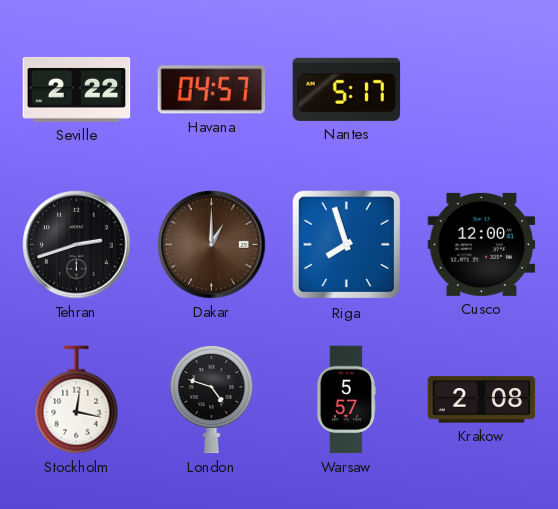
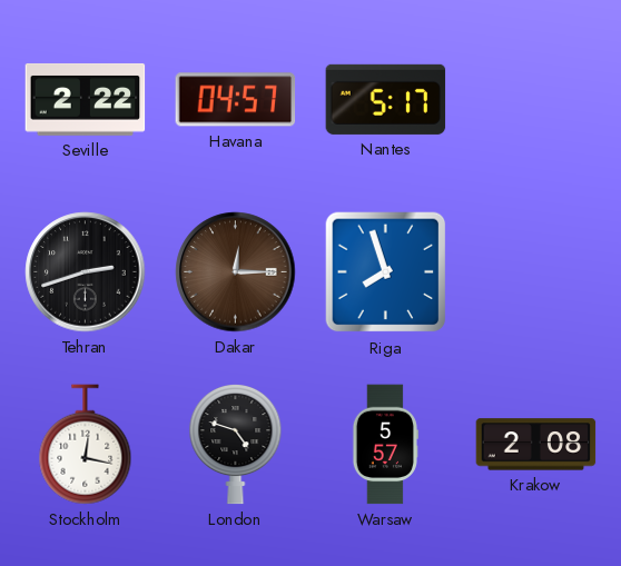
Dakar: 1:00 -> 12:15
Cusco: 12:00 -> none
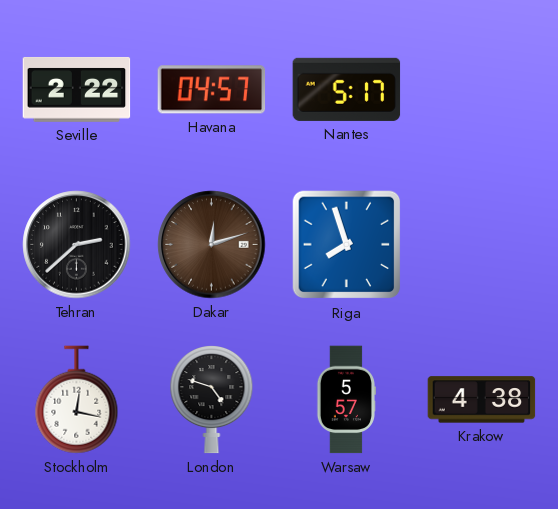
Tehran: 2:42 -> 2:38
Dakar: 12:15 -> 12:12
Krakow: 2:08 -> 4:38
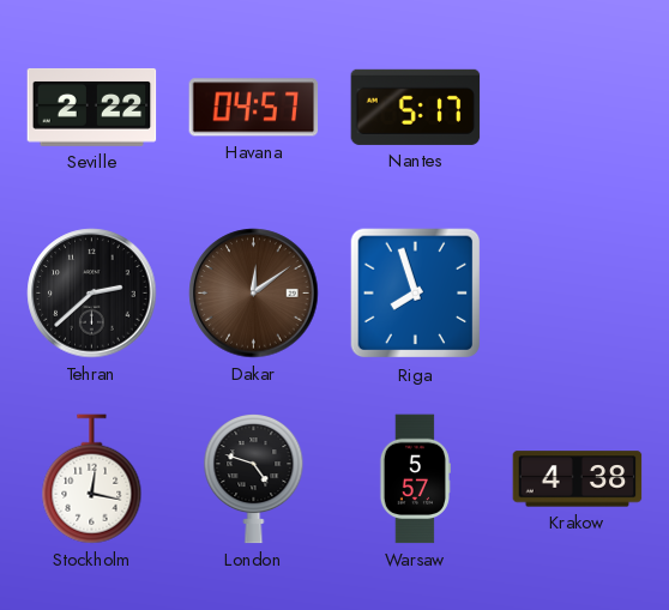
Dakar: 12:12 -> 12:09
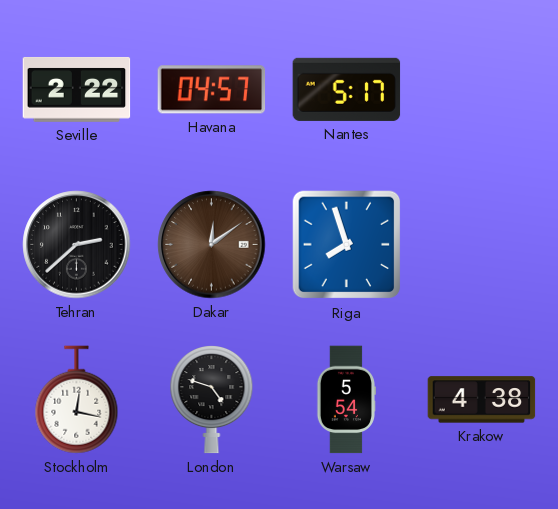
Warsaw: 5:57 -> 5:54
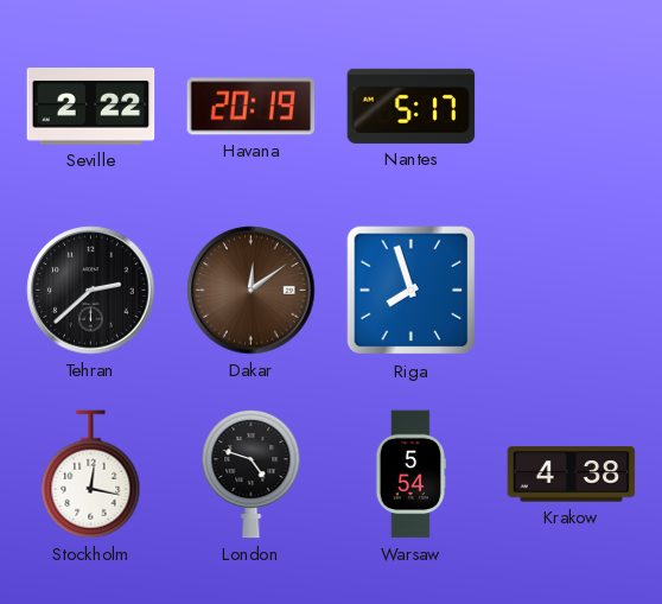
Havana: 04:57 -> 20:19
